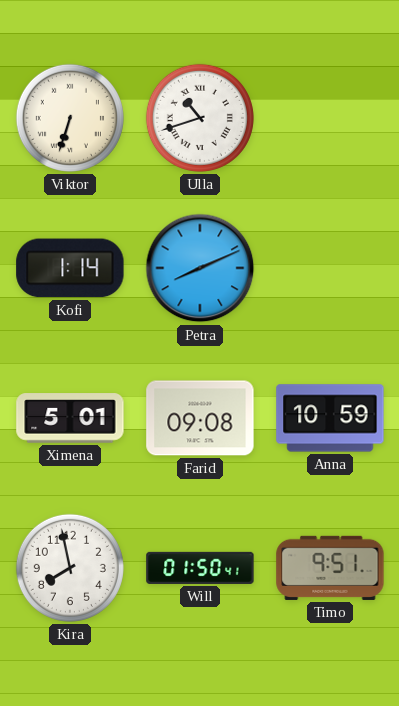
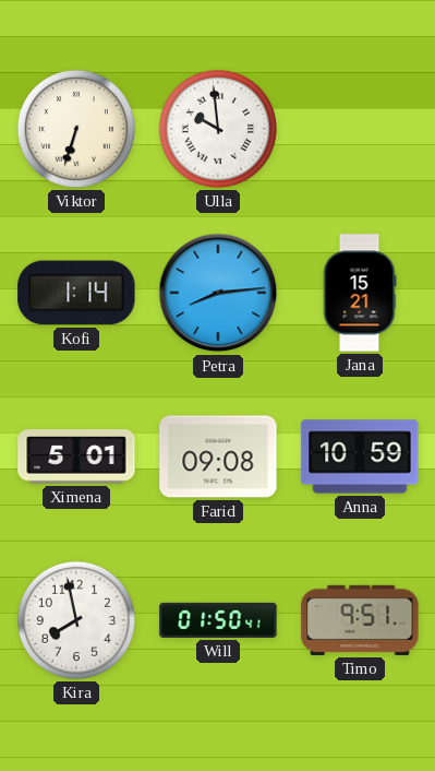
Ulla: 10:42 -> 9:59
Petra: 8:11 -> 8:14
Jana: none -> 15:21
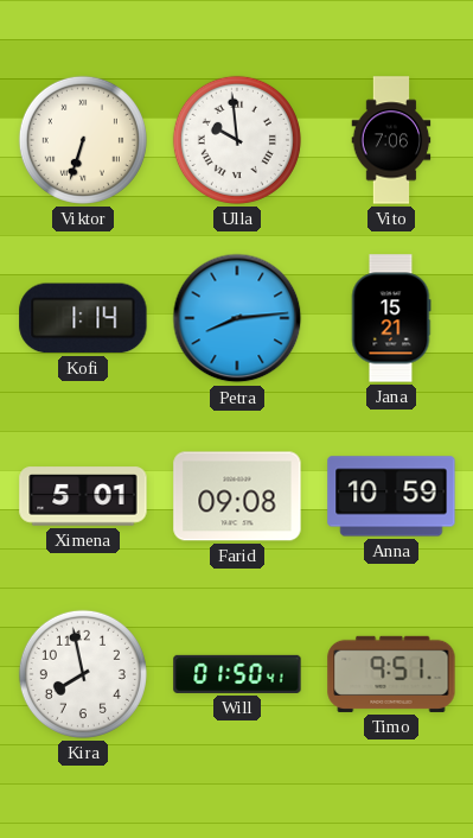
Vito: none -> 7:06
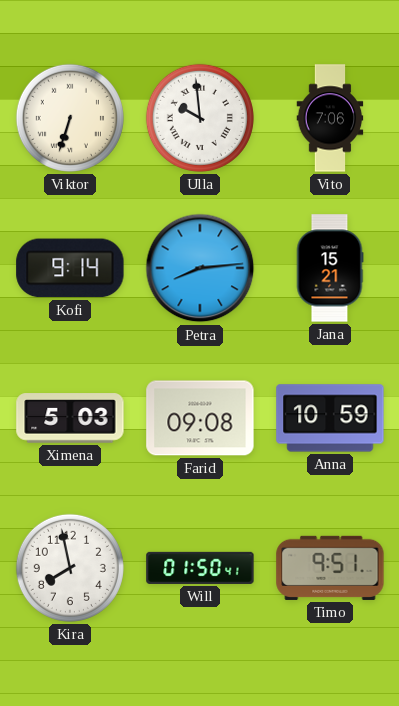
Kofi: 1:14 -> 9:14
Ximena: 5:01 -> 5:03
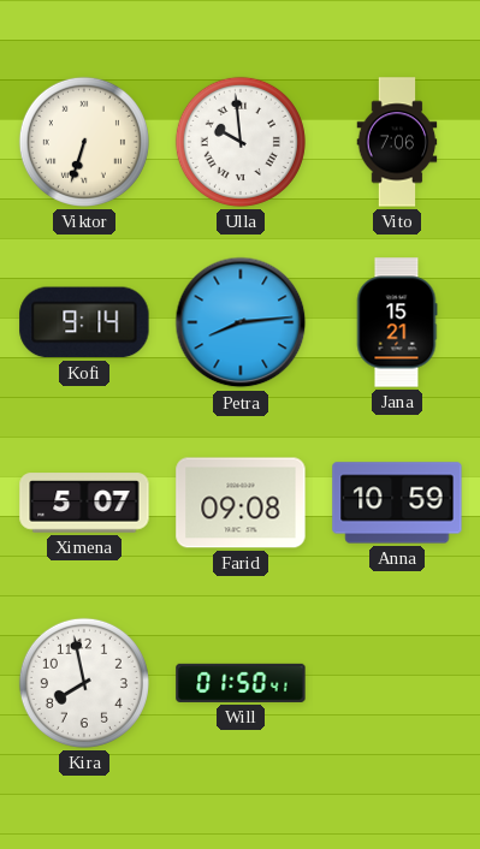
Ximena: 5:03 -> 5:07
Timo: 9:51 -> none
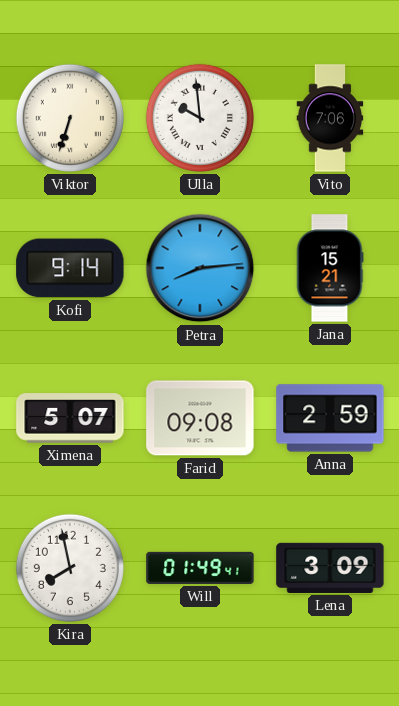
Anna: 10:59 -> 2:59
Will: 01:50 -> 01:49
Lena: none -> 3:09
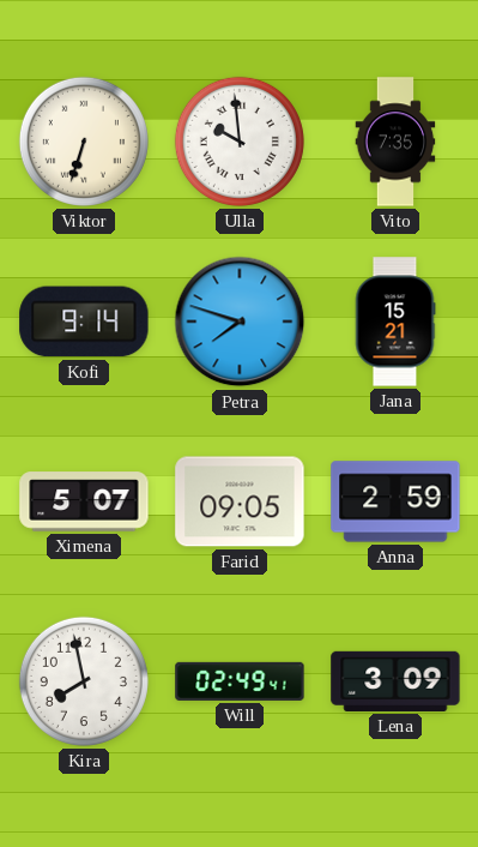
Vito: 7:06 -> 7:35
Petra: 8:14 -> 7:48
Farid: 09:08 -> 09:05
Will: 01:49 -> 02:49
